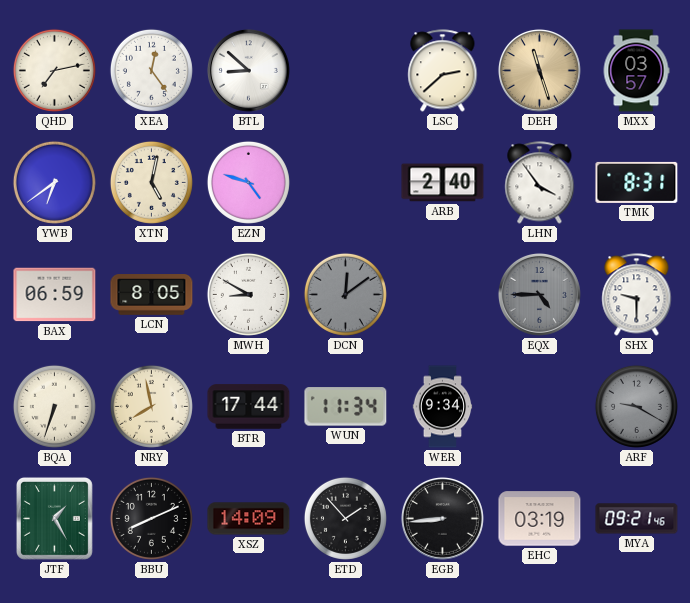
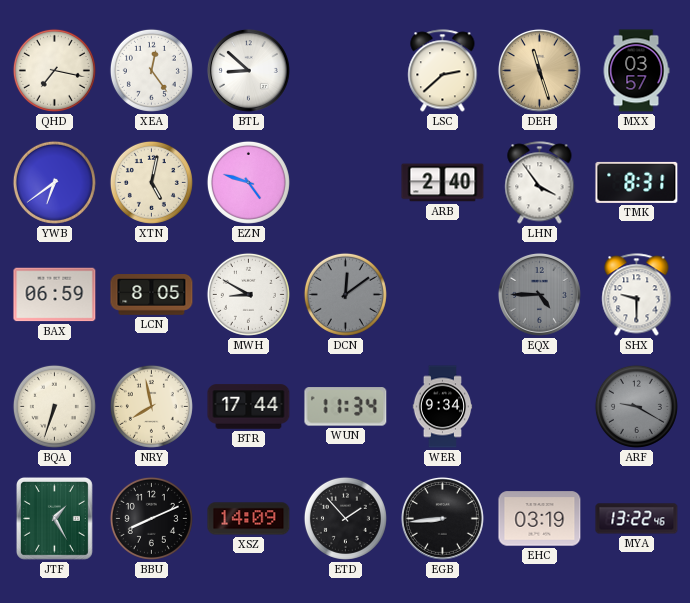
QHD: 7:13 -> 7:17
MYA: 09:21 -> 13:22
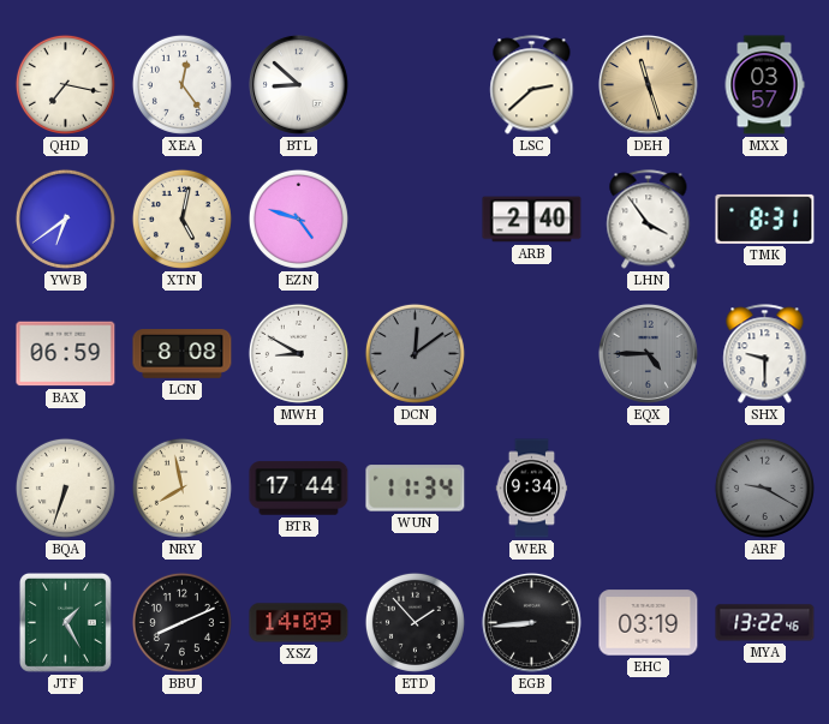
LCN: 8:05 -> 8:08
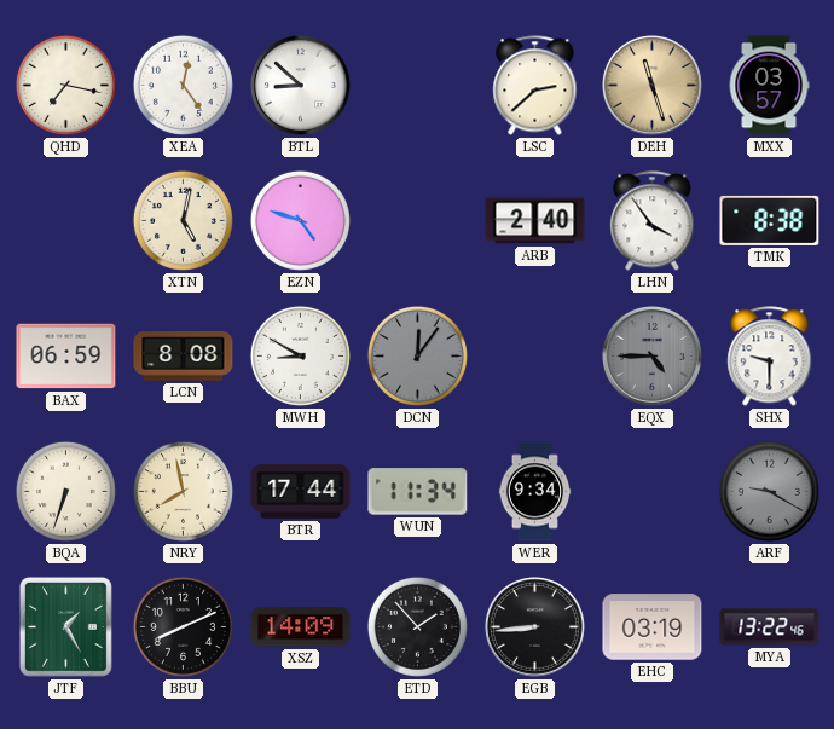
YWB: 6:39 -> none
TMK: 8:31 -> 8:38
DCN: 12:09 -> 12:06
